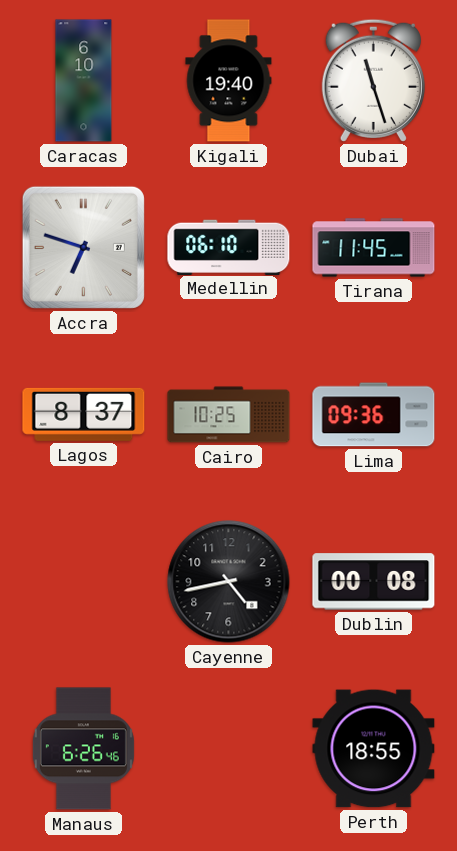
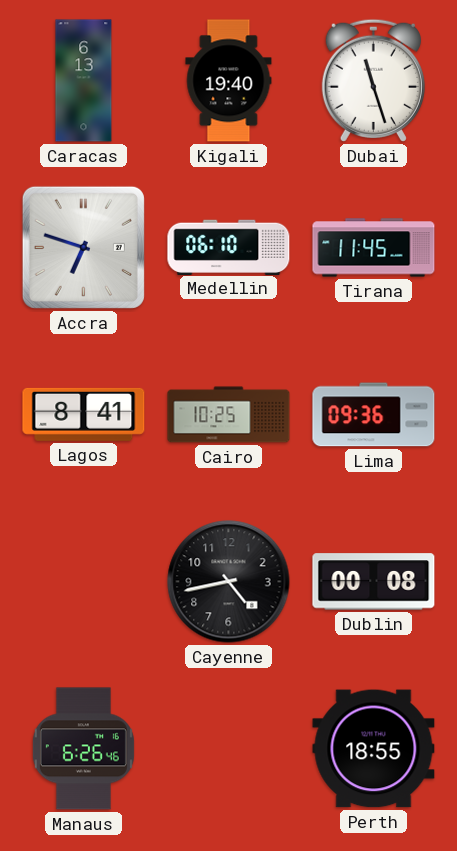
Caracas: 6:10 -> 6:13
Lagos: 8:37 -> 8:41
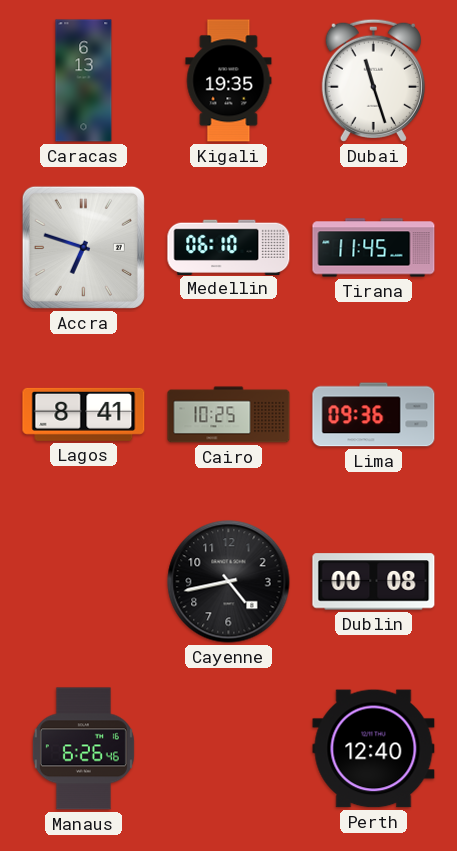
Kigali: 19:40 -> 19:35
Perth: 18:55 -> 12:40
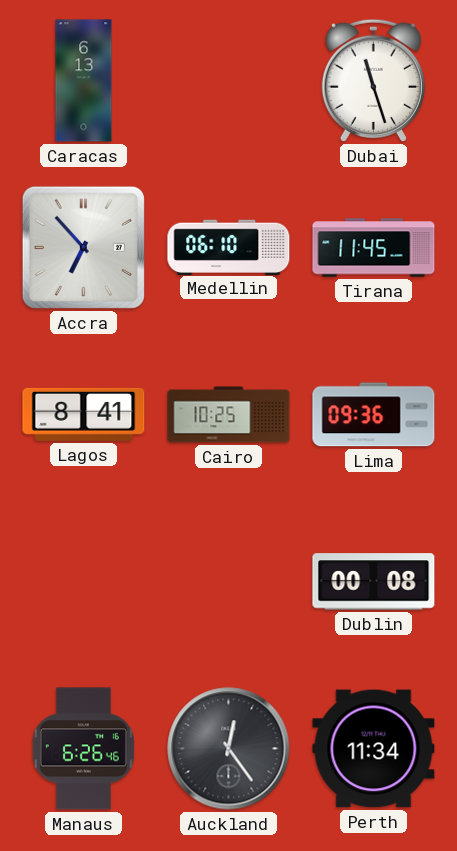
Kigali: 19:35 -> none
Accra: 6:48 -> 6:53
Cayenne: 4:43 -> none
Auckland: none -> 12:24
Perth: 12:40 -> 11:34
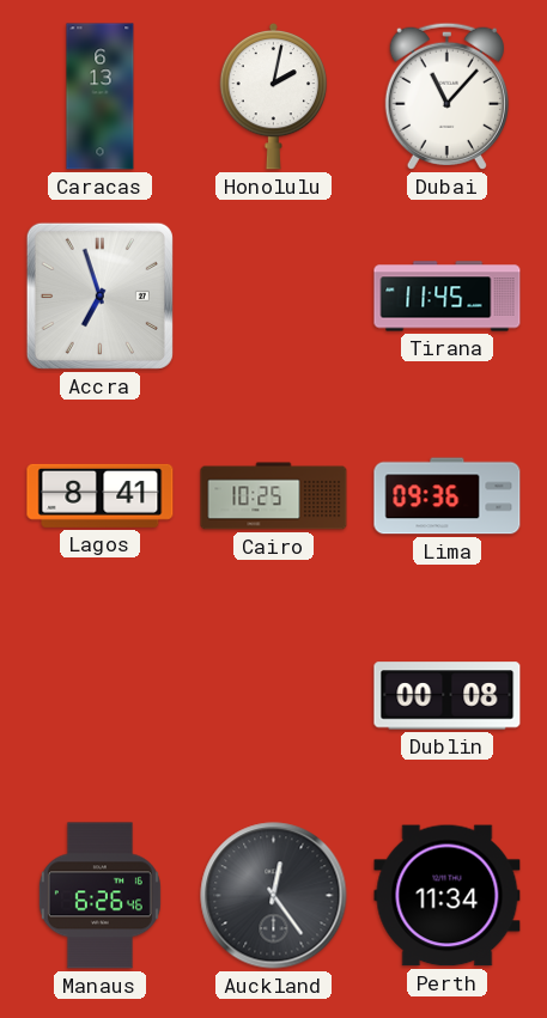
Honolulu: none -> 2:02
Dubai: 11:27 -> 11:07
Accra: 6:53 -> 6:57
Medellin: 06:10 -> none
